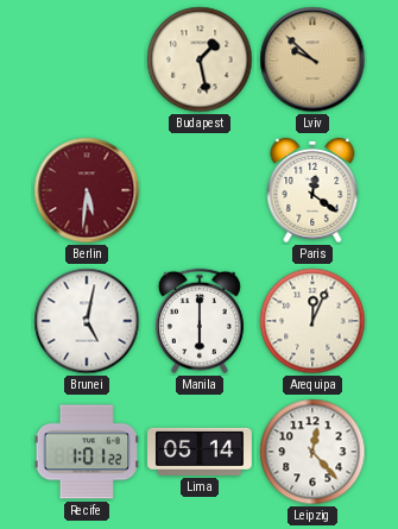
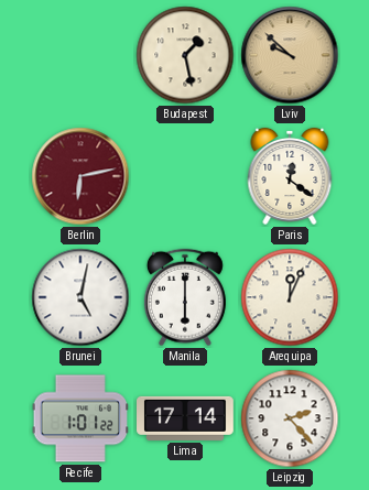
Berlin: 5:31 -> 6:13
Lima: 05:14 -> 17:14
Leipzig: 12:23 -> 2:23
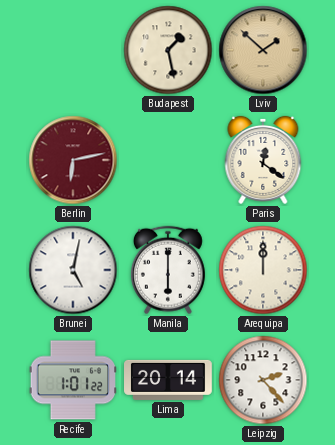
Lviv: 9:52 -> 1:52
Arequipa: 12:04 -> 12:00
Lima: 17:14 -> 20:14
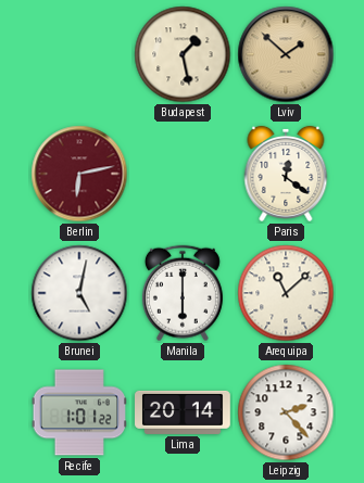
Arequipa: 12:00 -> 11:08
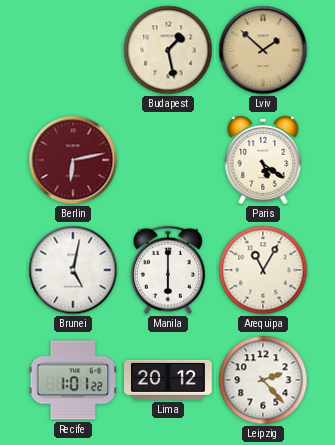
Paris: 12:21 -> 5:21
Arequipa: 11:08 -> 11:05
Lima: 20:14 -> 20:12
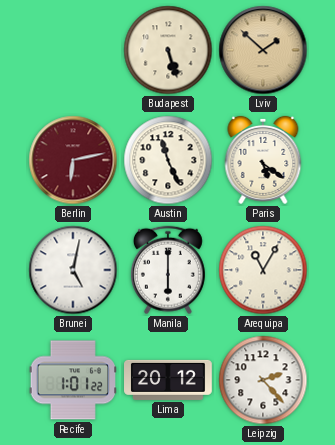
Budapest: 1:28 -> 5:27
Austin: none -> 11:26
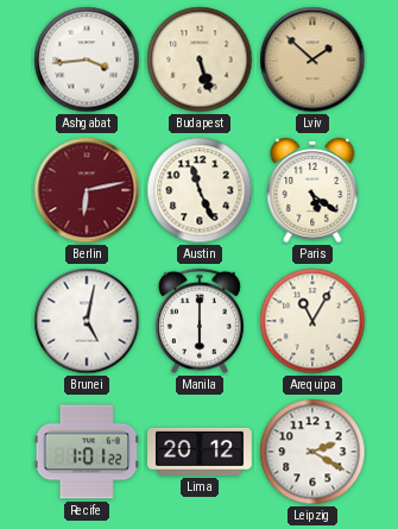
Ashgabat: none -> 3:44
Leipzig: 2:23 -> 2:20
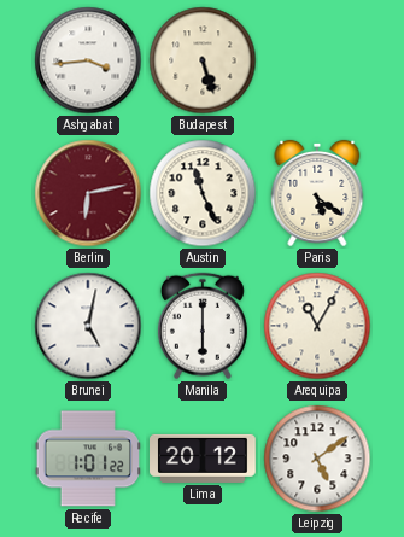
Lviv: 1:52 -> none
Leipzig: 2:20 -> 5:09
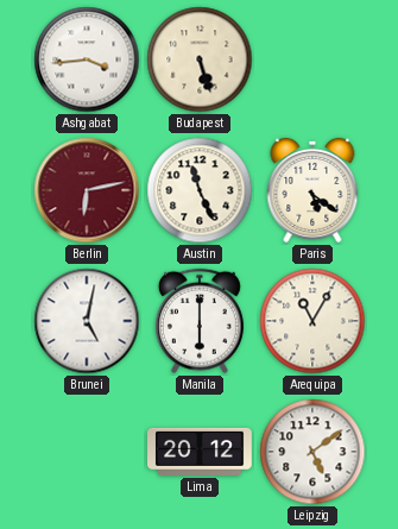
Recife: 1:01 -> none
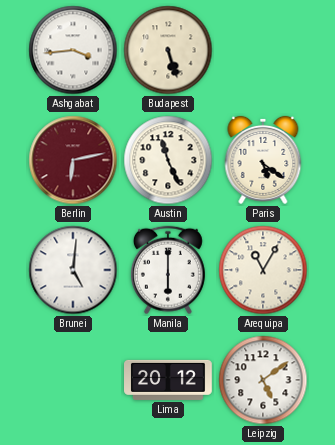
Brunei: 5:02 -> 5:01
